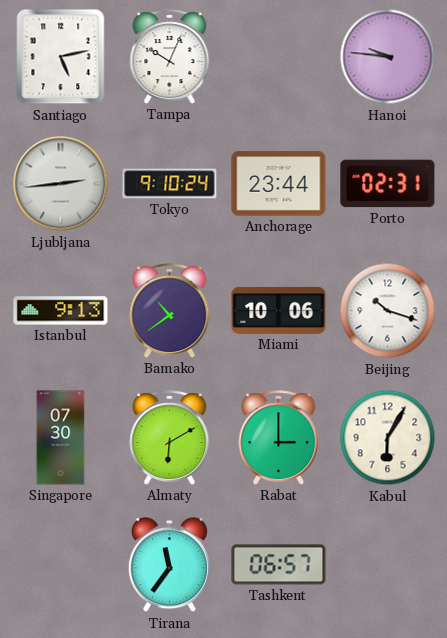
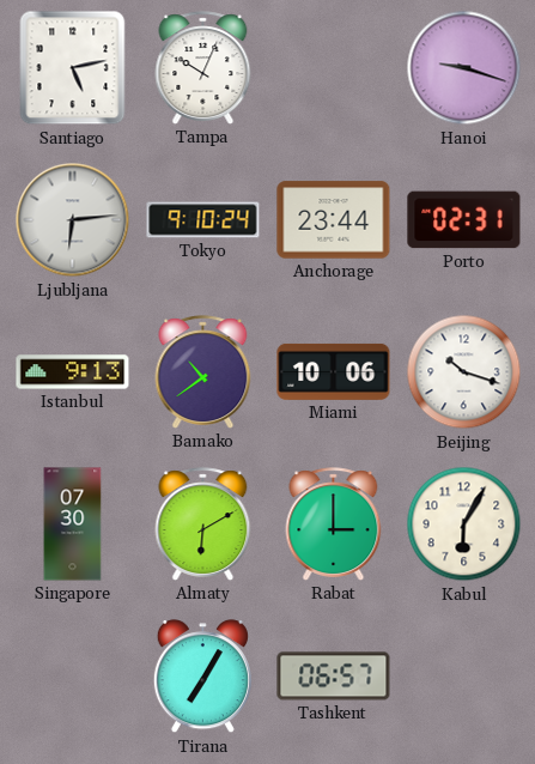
Hanoi: 9:46 -> 9:18
Ljubljana: 2:44 -> 6:14
Tirana: 11:36 -> 7:05
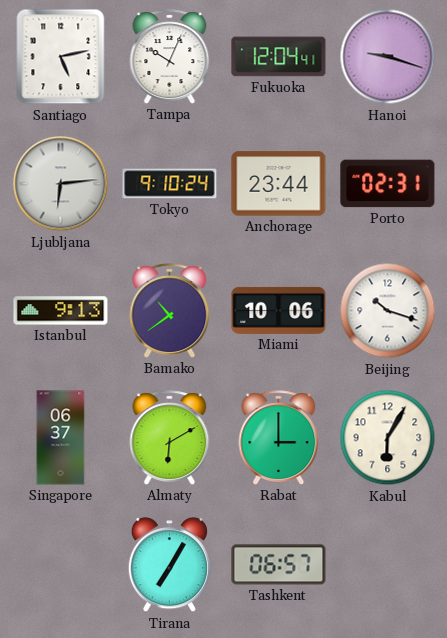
Fukuoka: none -> 12:04
Singapore: 07:30 -> 06:37
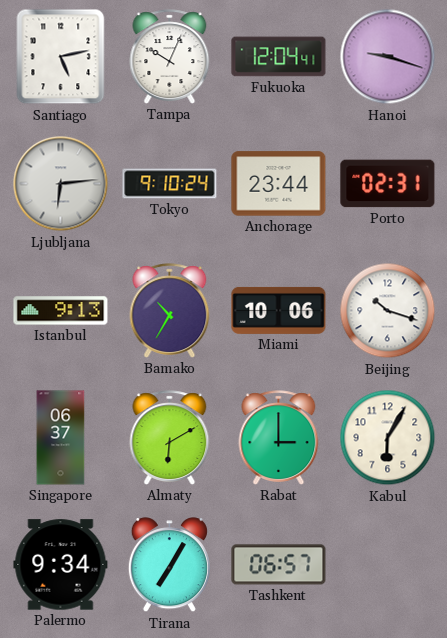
Bamako: 10:39 -> 10:35
Palermo: none -> 9:34
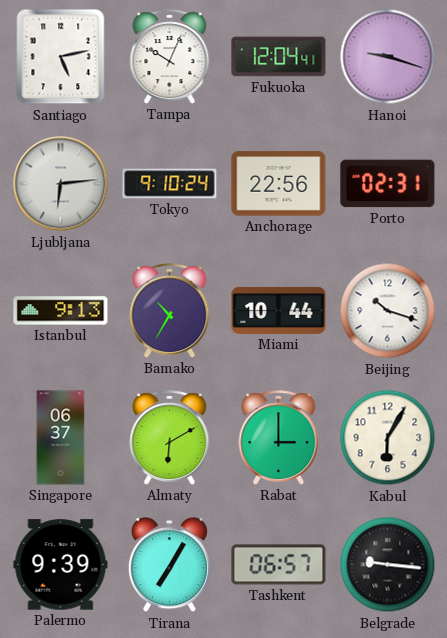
Anchorage: 23:44 -> 22:56
Miami: 10:06 -> 10:44
Palermo: 9:34 -> 9:39
Belgrade: none -> 9:16
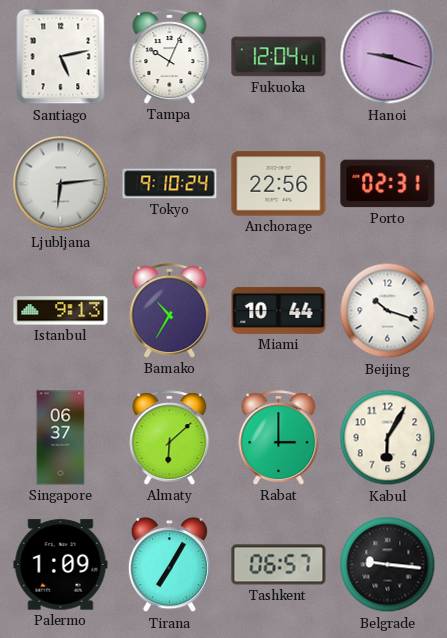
Almaty: 6:10 -> 6:08
Palermo: 9:39 -> 1:09
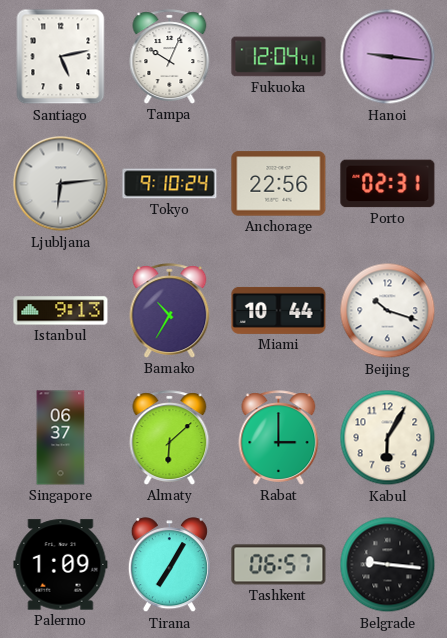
Hanoi: 9:18 -> 9:16
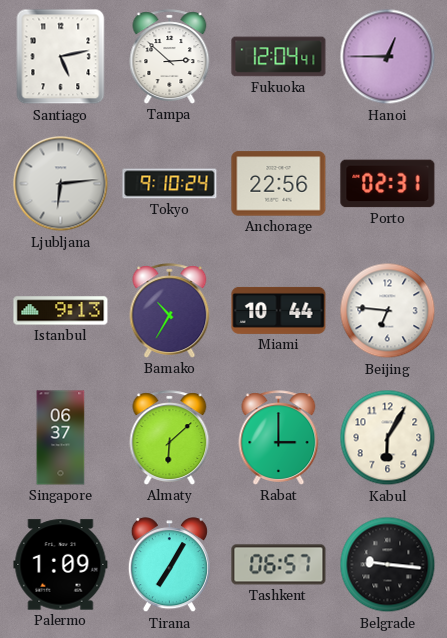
Tampa: 10:04 -> 2:52
Hanoi: 9:16 -> 12:45
Beijing: 10:18 -> 6:46
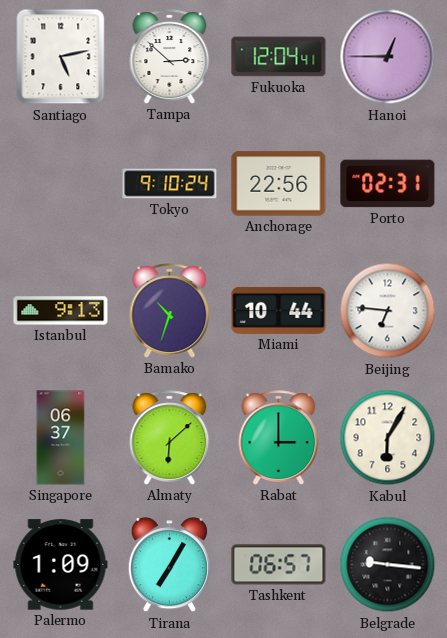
Ljubljana: 6:14 -> none
Bamako: 10:35 -> 10:33
